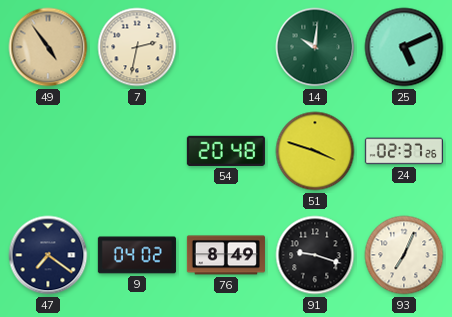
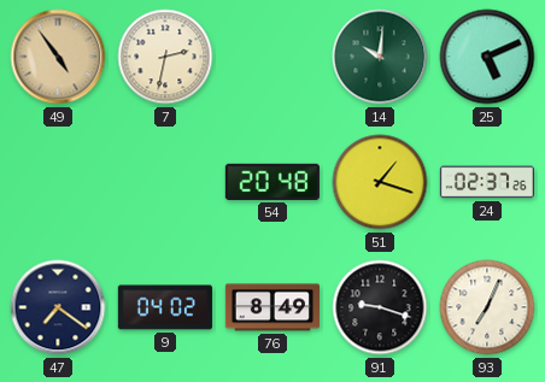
51: 3:48 -> 1:18
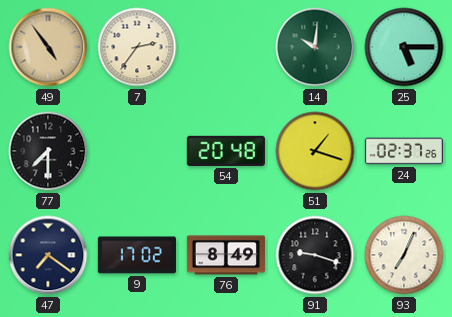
7: 2:32 -> 2:36
25: 5:11 -> 5:15
77: none -> 7:30
9: 04:02 -> 17:02
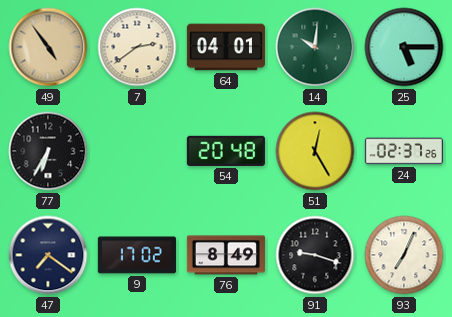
7: 2:36 -> 2:39
64: none -> 04:01
77: 7:30 -> 6:35
51: 1:18 -> 12:25
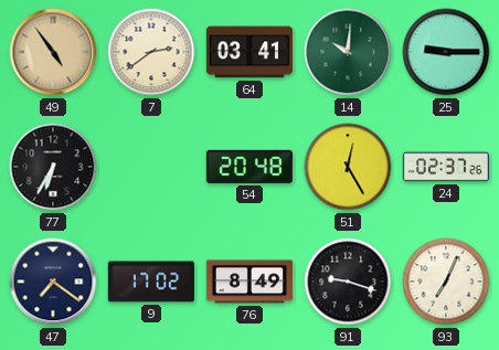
64: 04:01 -> 03:41
25: 5:15 -> 9:15
